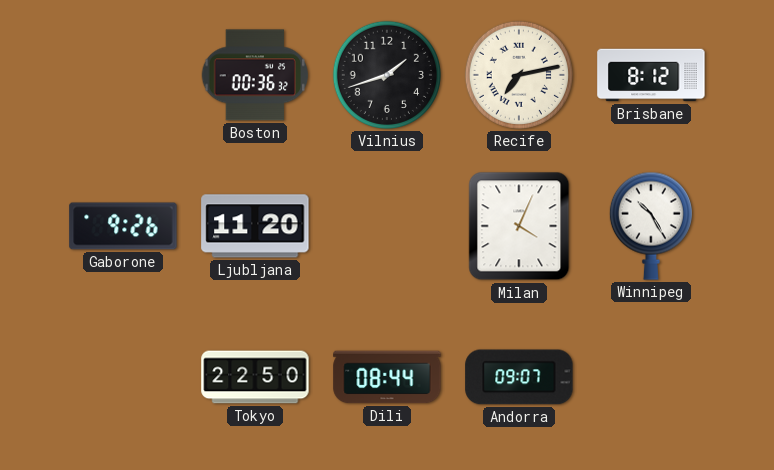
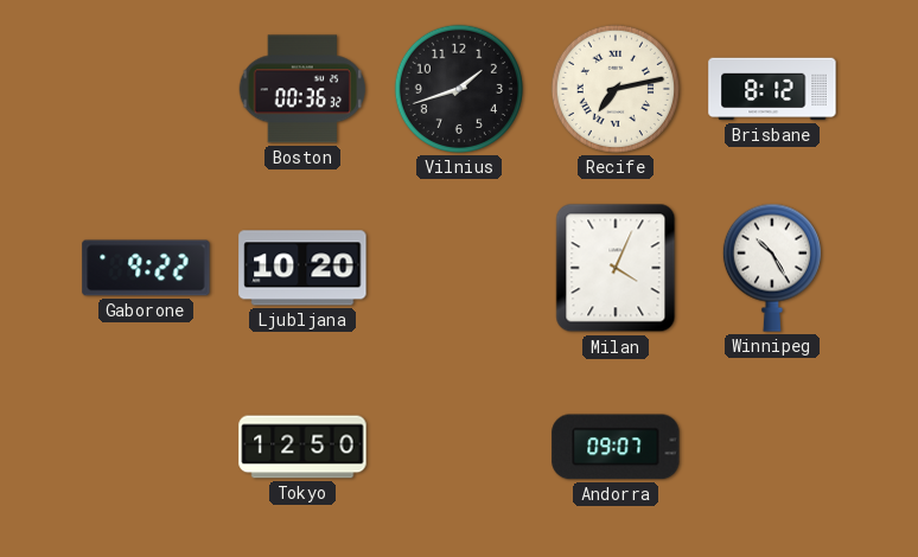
Gaborone: 9:26 -> 9:22
Ljubljana: 11:20 -> 10:20
Tokyo: 22:50 -> 12:50
Dili: 08:44 -> none
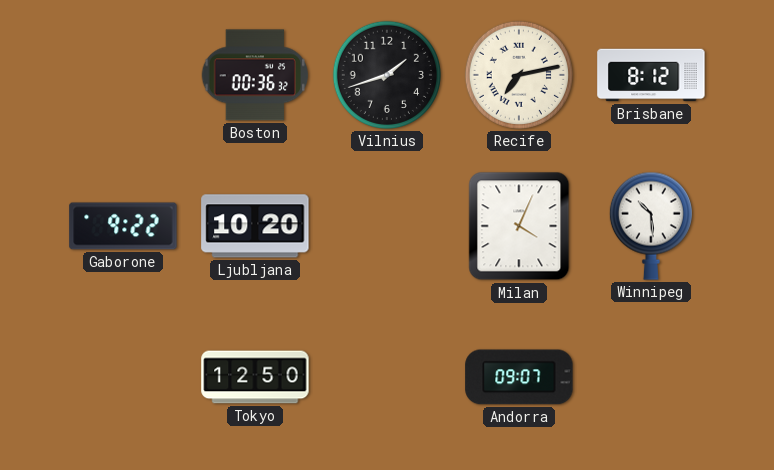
Winnipeg: 10:25 -> 10:29
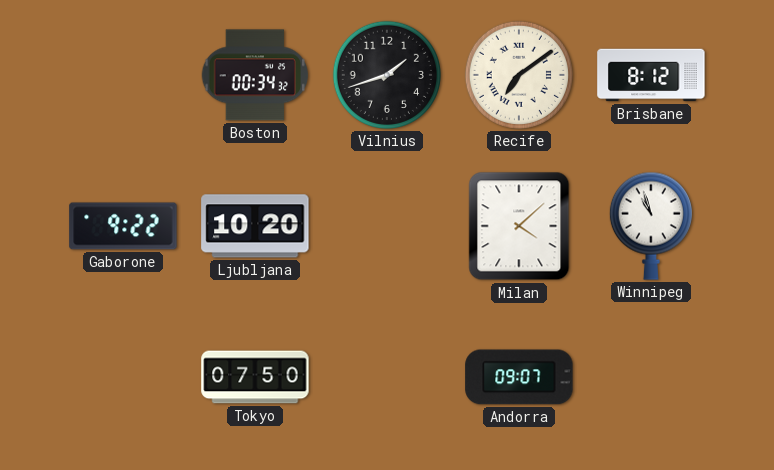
Boston: 00:36 -> 00:34
Recife: 7:13 -> 7:09
Milan: 4:04 -> 4:08
Winnipeg: 10:29 -> 10:57
Tokyo: 12:50 -> 07:50
